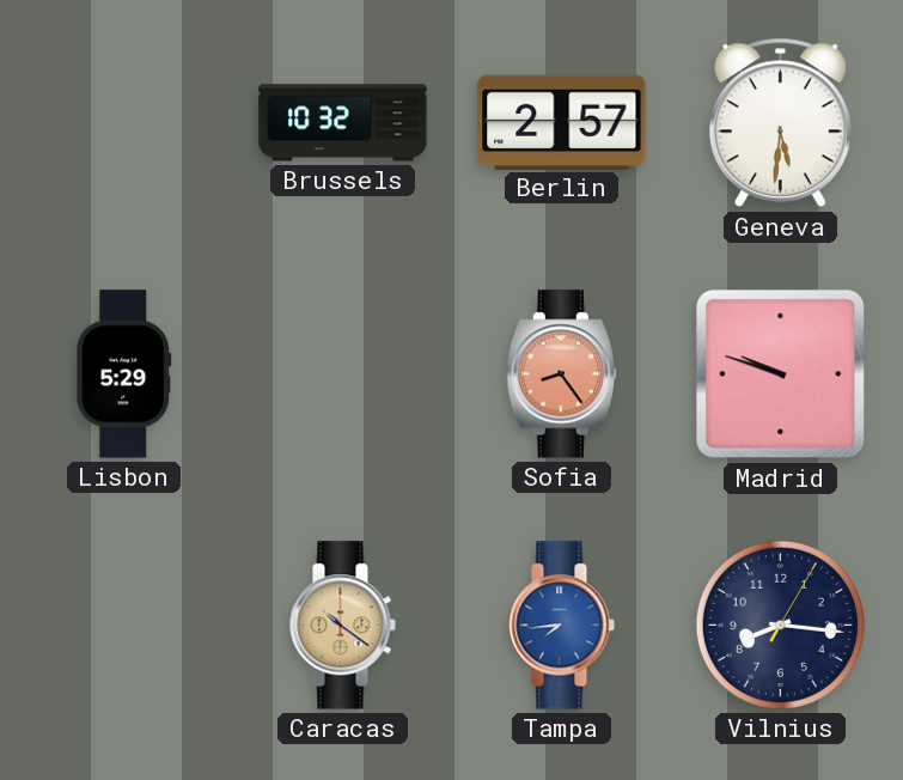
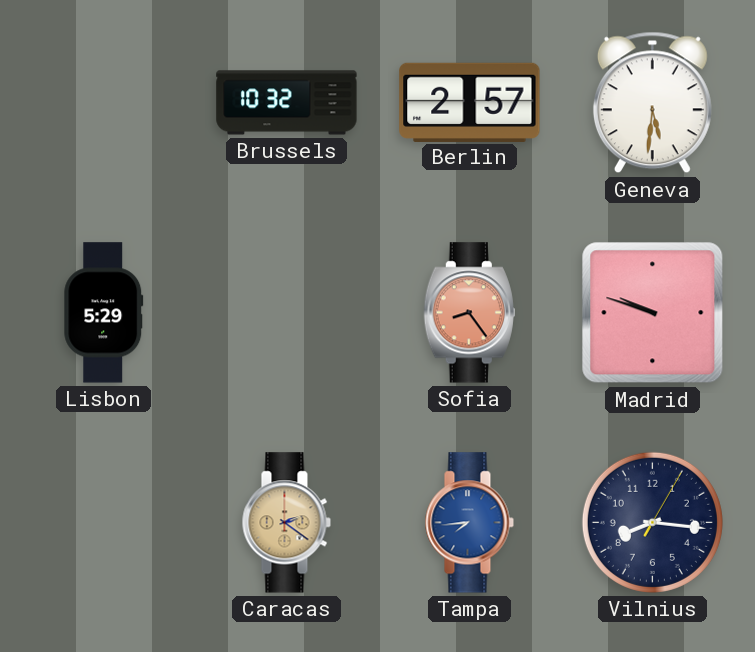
Caracas: 10:21 -> 2:21
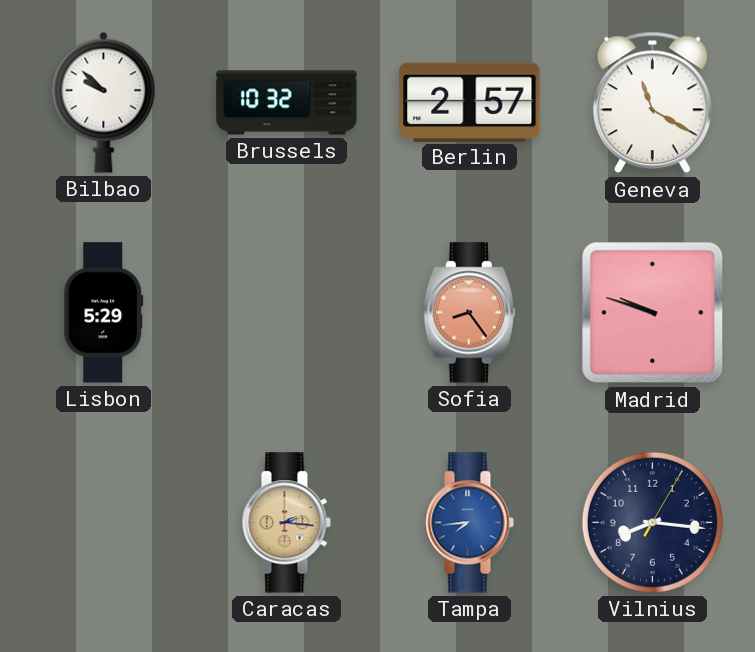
Bilbao: none -> 9:52
Geneva: 5:31 -> 11:20
Caracas: 2:21 -> 2:16
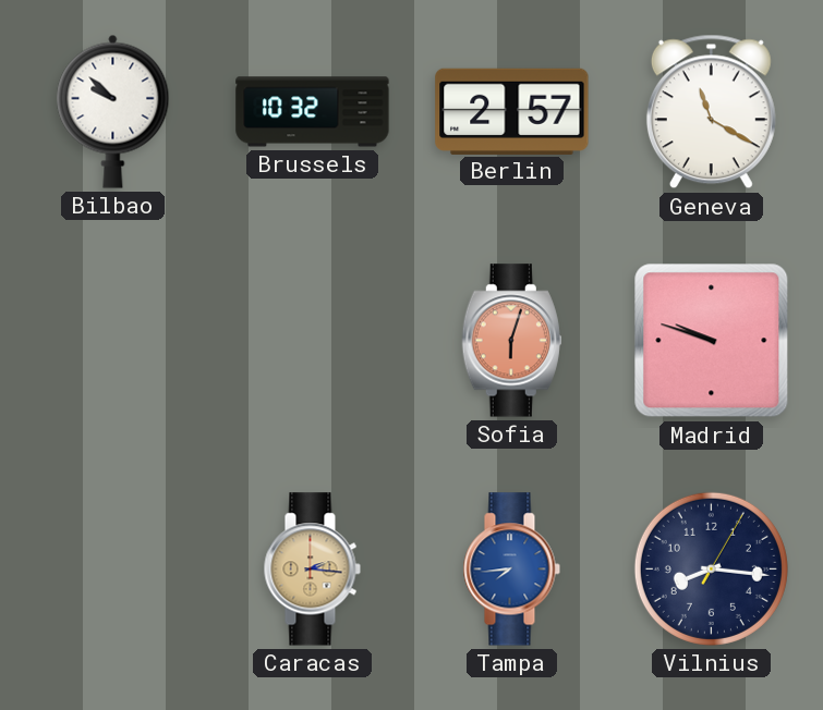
Lisbon: 5:29 -> none
Sofia: 8:24 -> 6:03
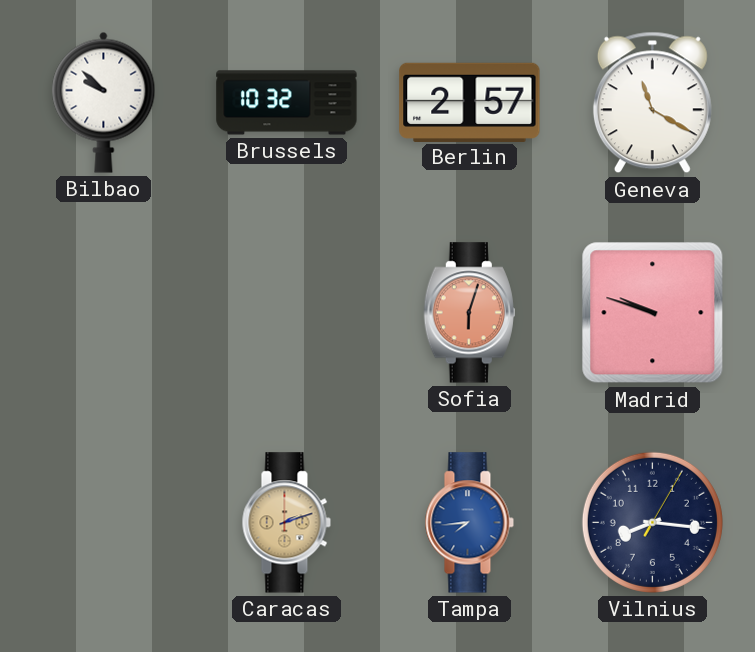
Caracas: 2:16 -> 2:12
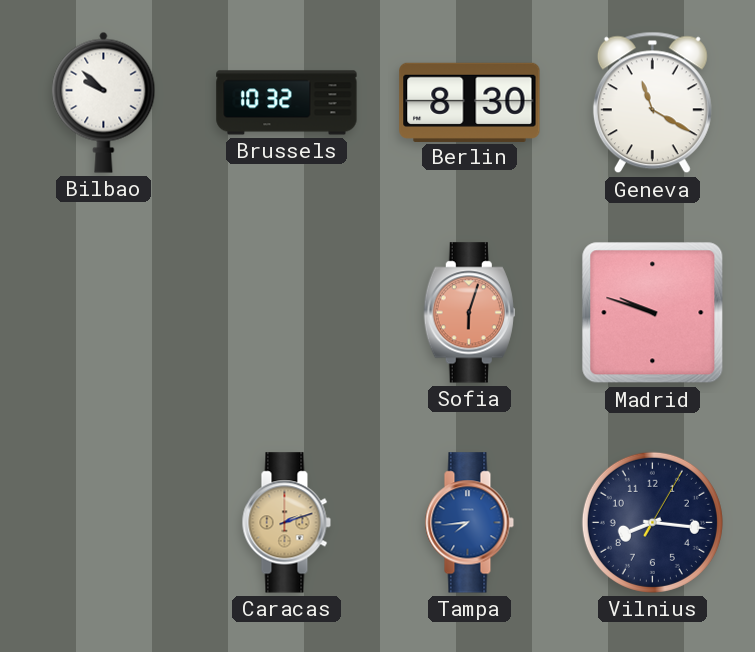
Berlin: 2:57 -> 8:30
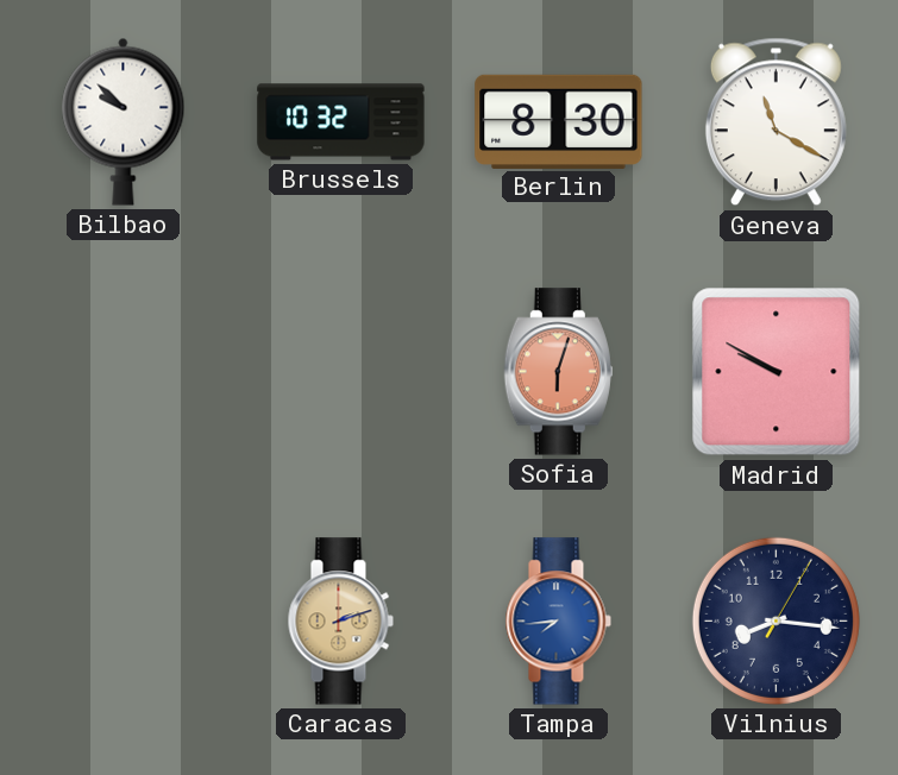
Madrid: 9:48 -> 9:50
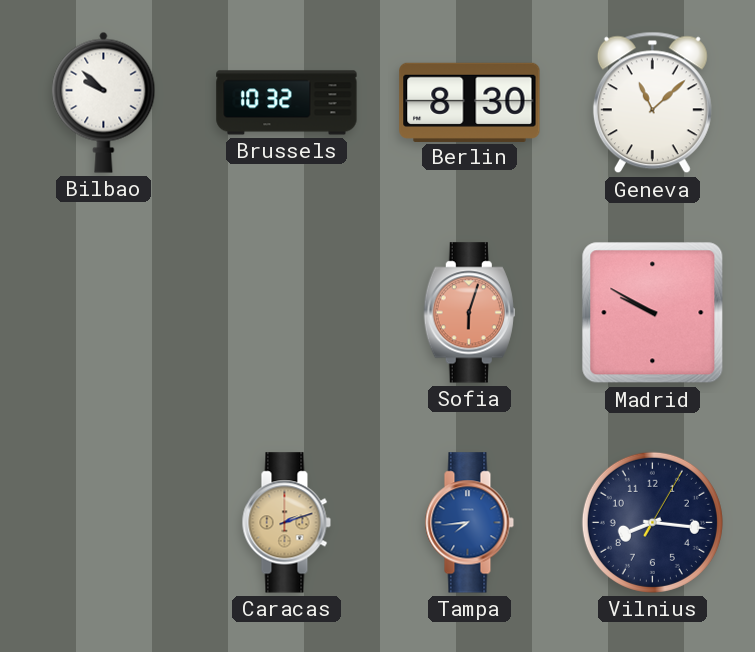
Geneva: 11:20 -> 11:08
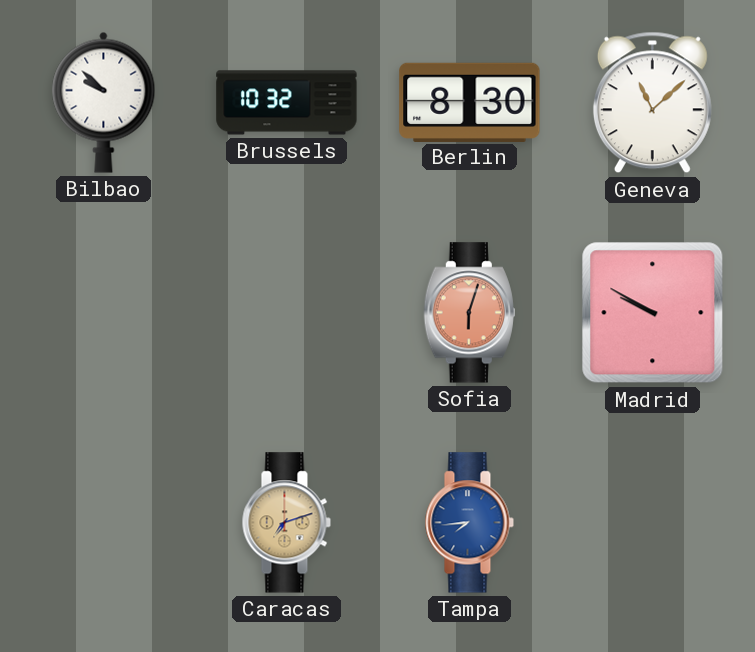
Caracas: 2:12 -> 7:12
Vilnius: 8:16 -> none
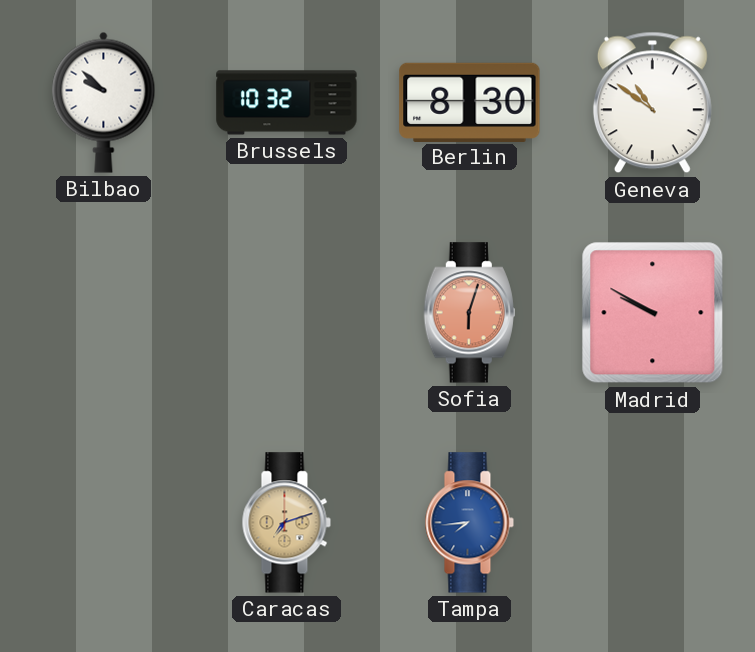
Geneva: 11:08 -> 10:51
